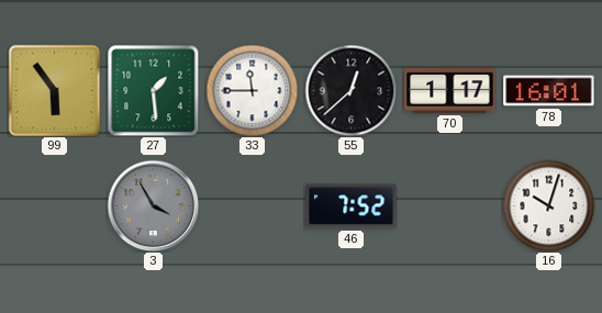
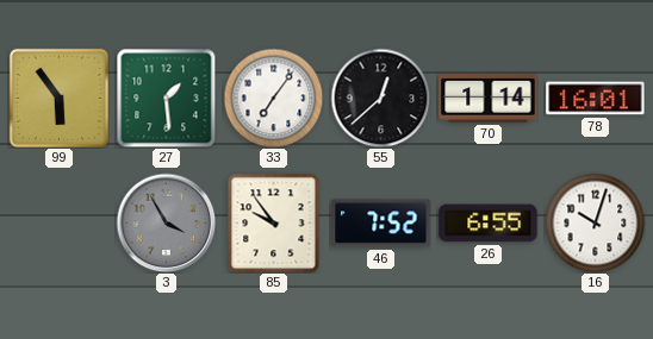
33: 11:45 -> 7:06
70: 1:17 -> 1:14
85: none -> 9:54
26: none -> 6:55
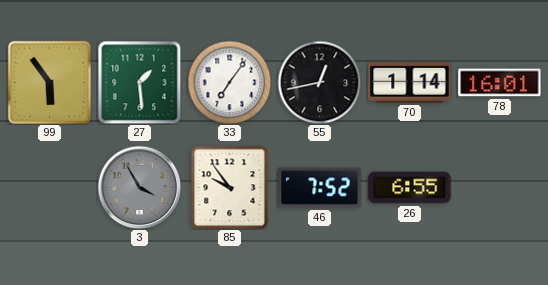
55: 12:38 -> 12:43
16: 10:03 -> none
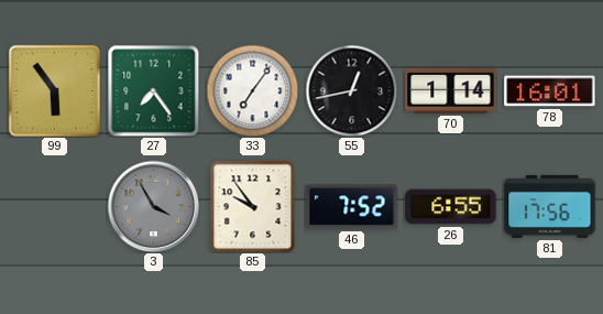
27: 1:29 -> 7:24
81: none -> 17:56
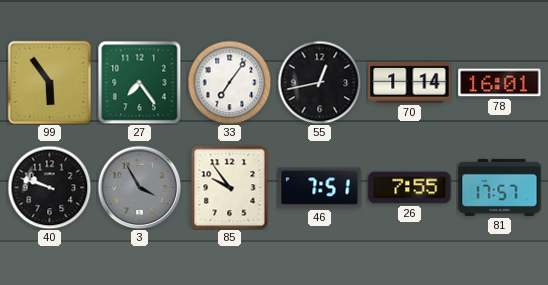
40: none -> 9:48
46: 7:52 -> 7:51
26: 6:55 -> 7:55
81: 17:56 -> 17:57
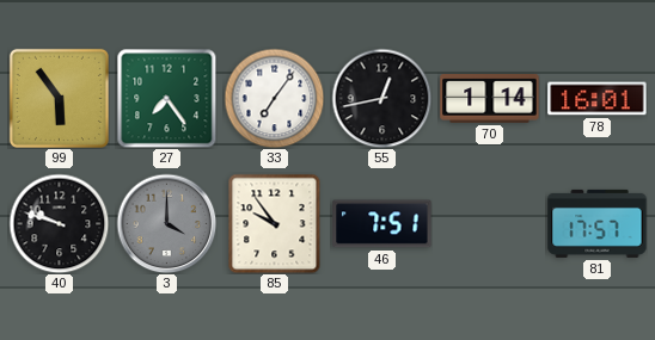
3: 3:55 -> 4:00
26: 7:55 -> none
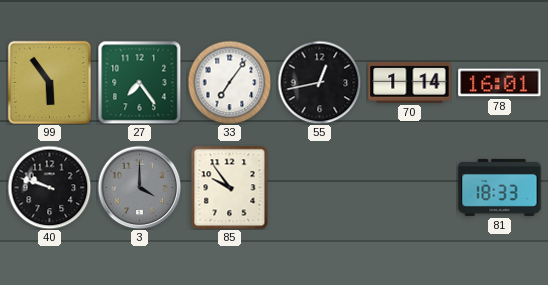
46: 7:51 -> none
81: 17:57 -> 18:33
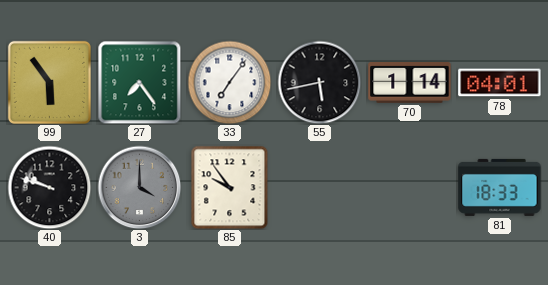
55: 12:43 -> 5:43
78: 16:01 -> 04:01
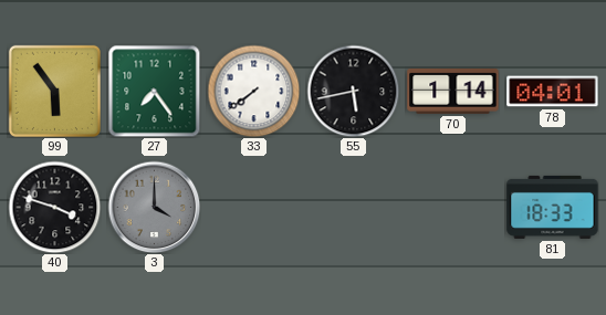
33: 7:06 -> 7:39
40: 9:48 -> 3:48
85: 9:54 -> none
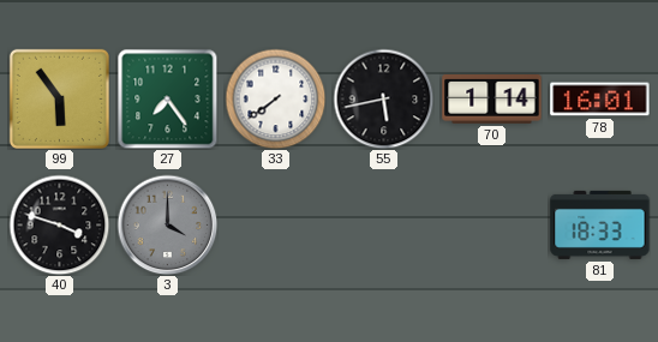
78: 04:01 -> 16:01
